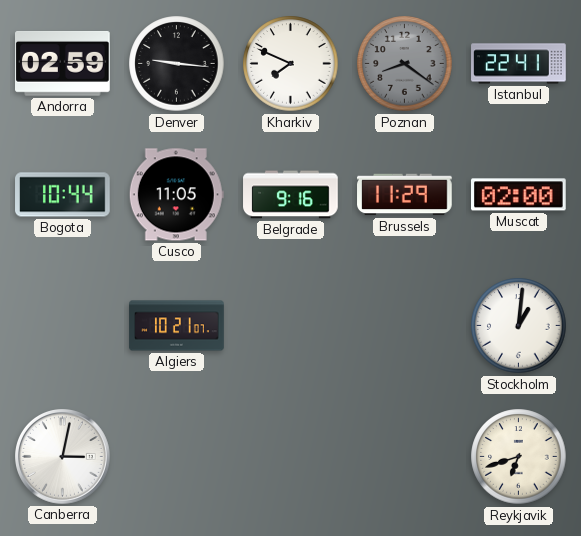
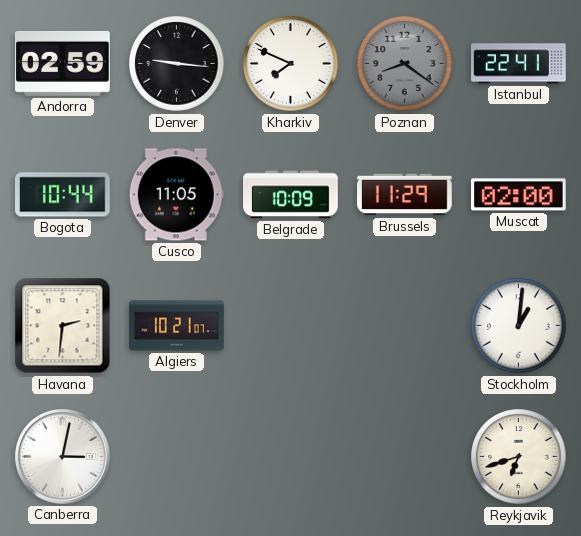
Belgrade: 9:16 -> 10:09
Havana: none -> 2:31
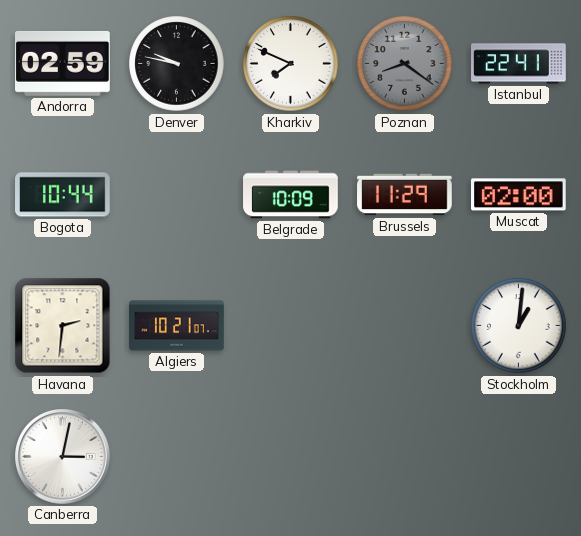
Denver: 9:16 -> 9:47
Cusco: 11:05 -> none
Reykjavik: 6:42 -> none
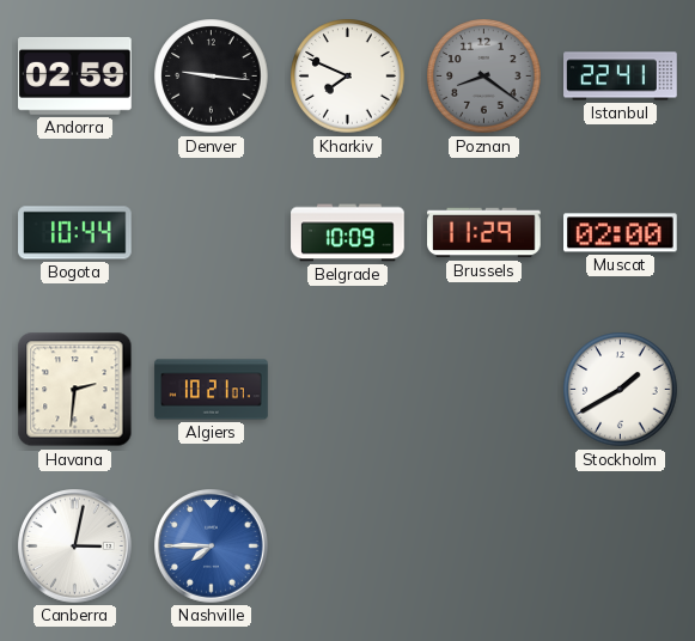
Denver: 9:47 -> 9:16
Stockholm: 1:01 -> 1:40
Nashville: none -> 7:45
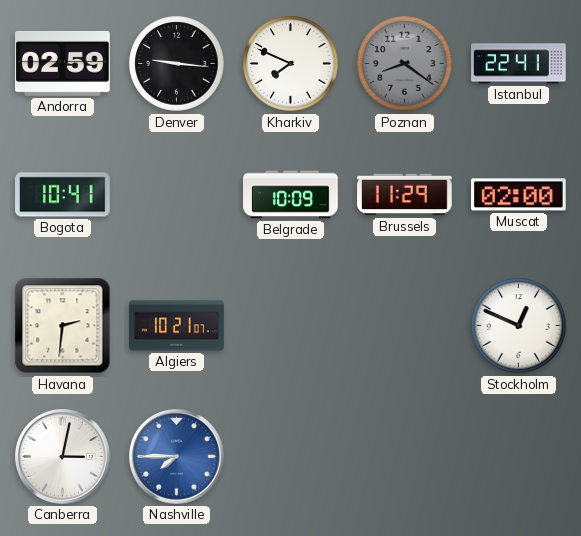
Bogota: 10:44 -> 10:41
Stockholm: 1:40 -> 12:49
